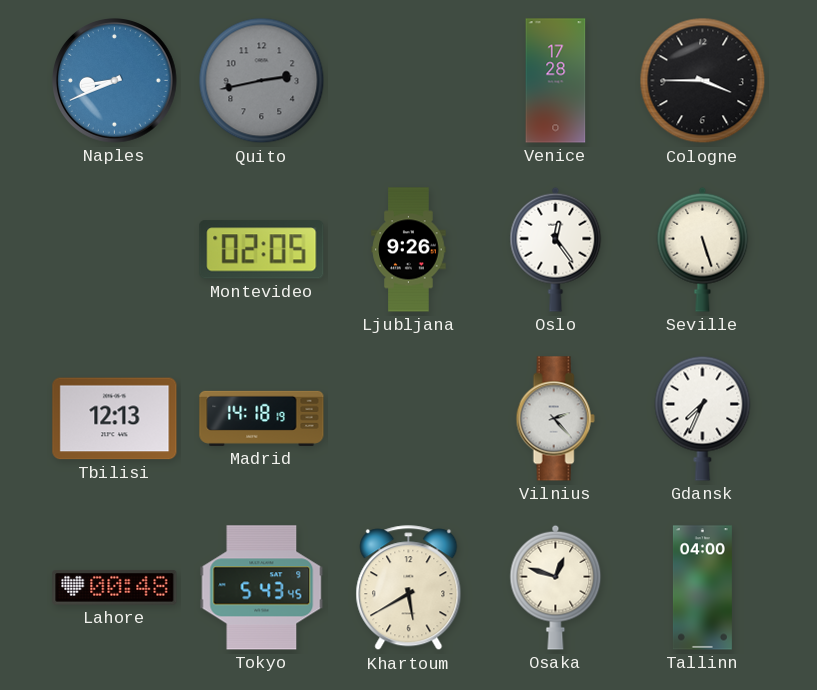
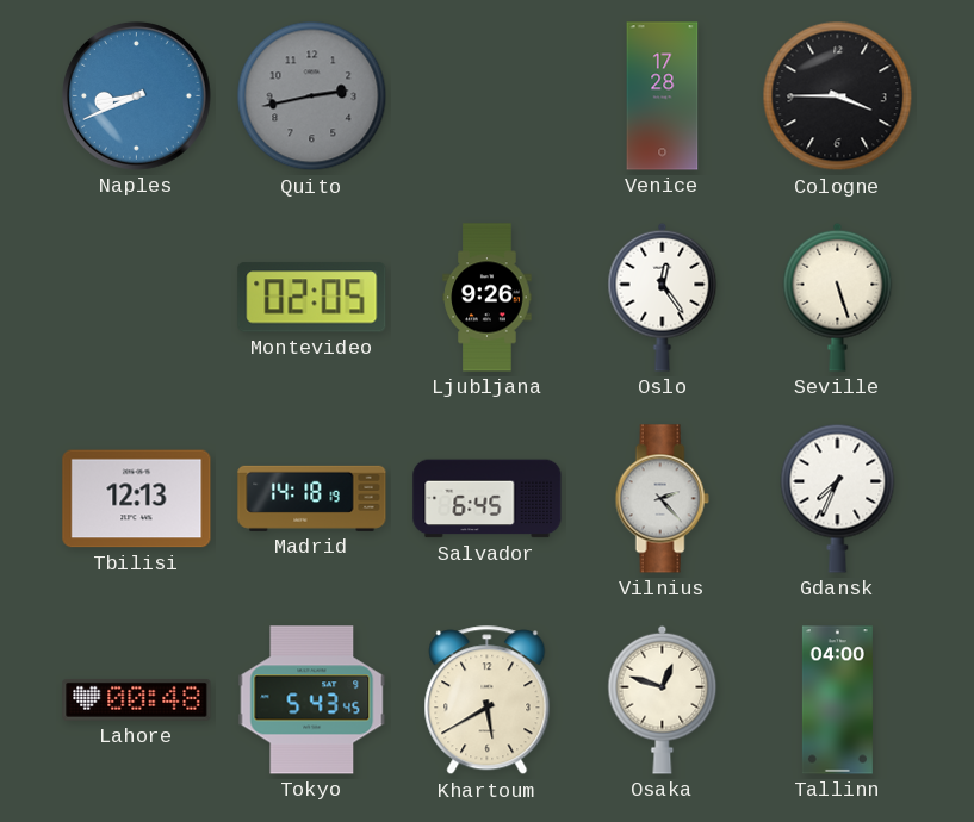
Salvador: none -> 6:45
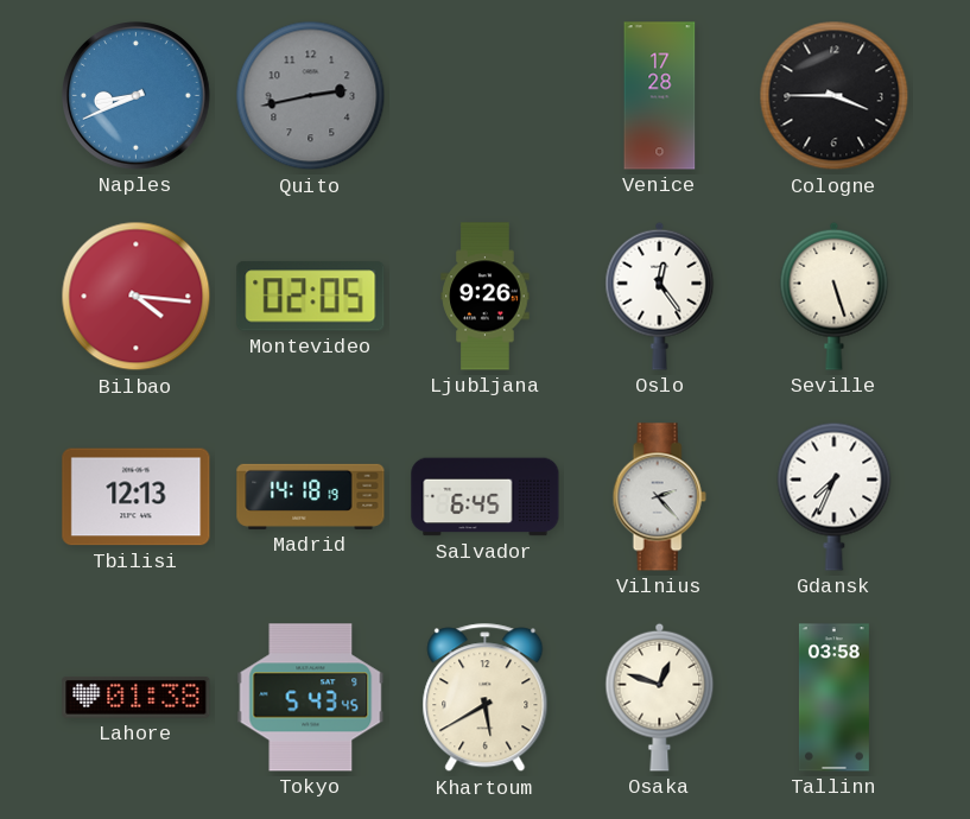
Bilbao: none -> 4:16
Lahore: 00:48 -> 01:38
Tallinn: 04:00 -> 03:58
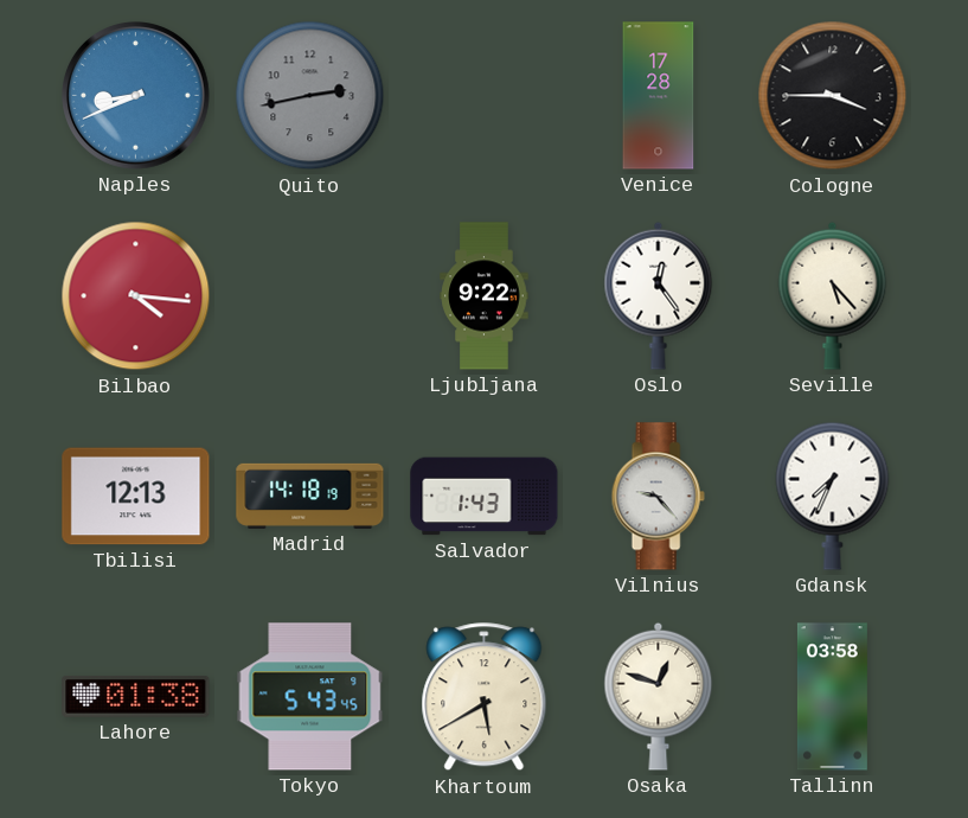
Montevideo: 02:05 -> none
Ljubljana: 9:26 -> 9:22
Seville: 5:27 -> 5:23
Salvador: 6:45 -> 1:43
Vilnius: 2:23 -> 9:23
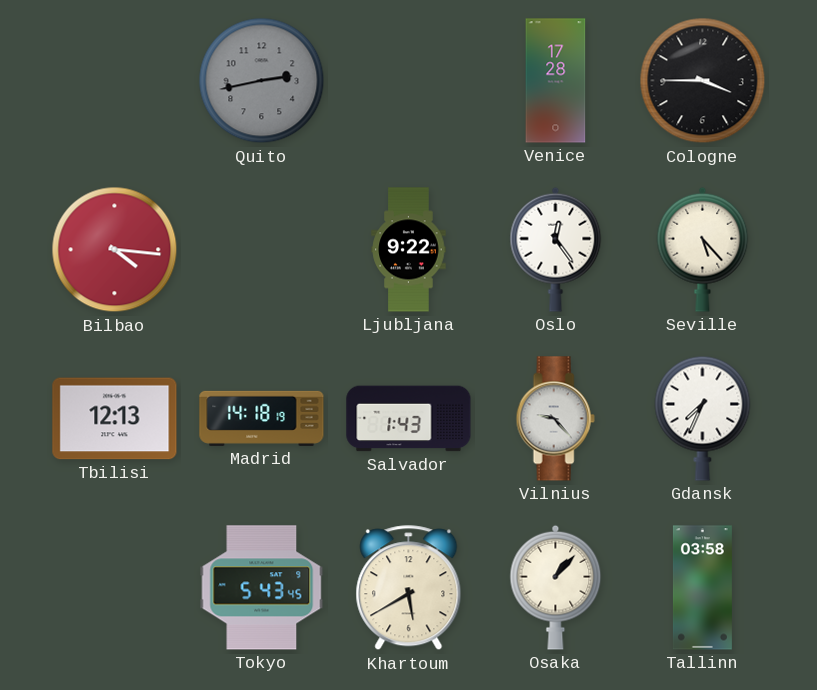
Naples: 8:41 -> none
Lahore: 01:38 -> none
Osaka: 12:48 -> 1:07
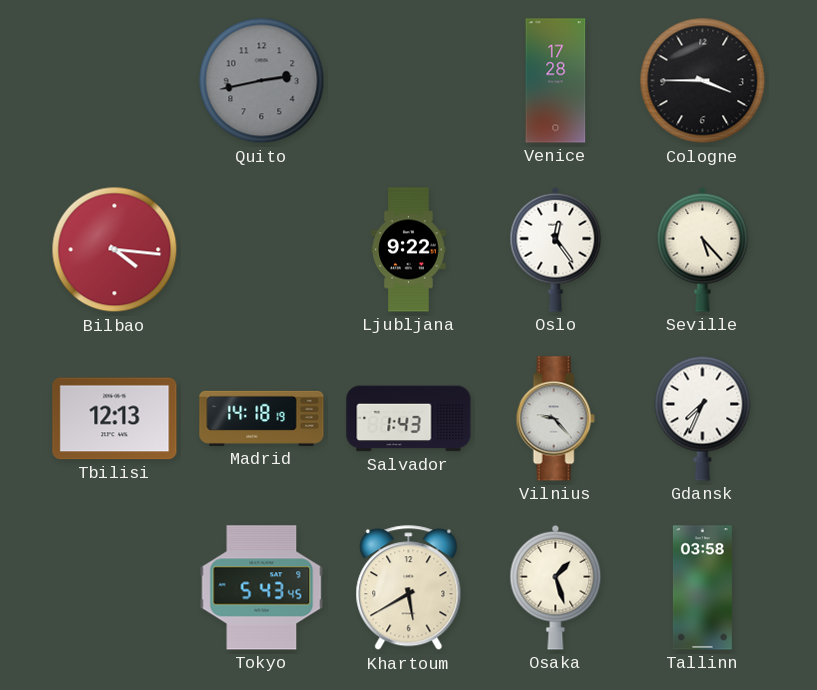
Osaka: 1:07 -> 1:27
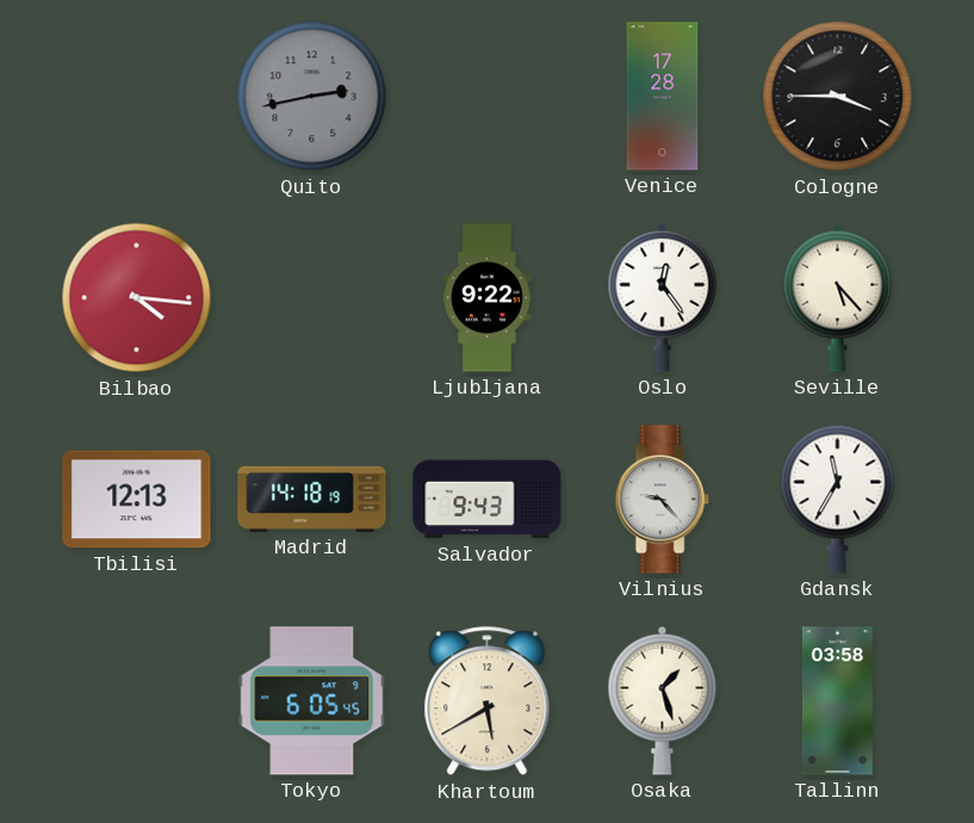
Salvador: 1:43 -> 9:43
Gdansk: 7:34 -> 11:35
Tokyo: 5:43 -> 6:05
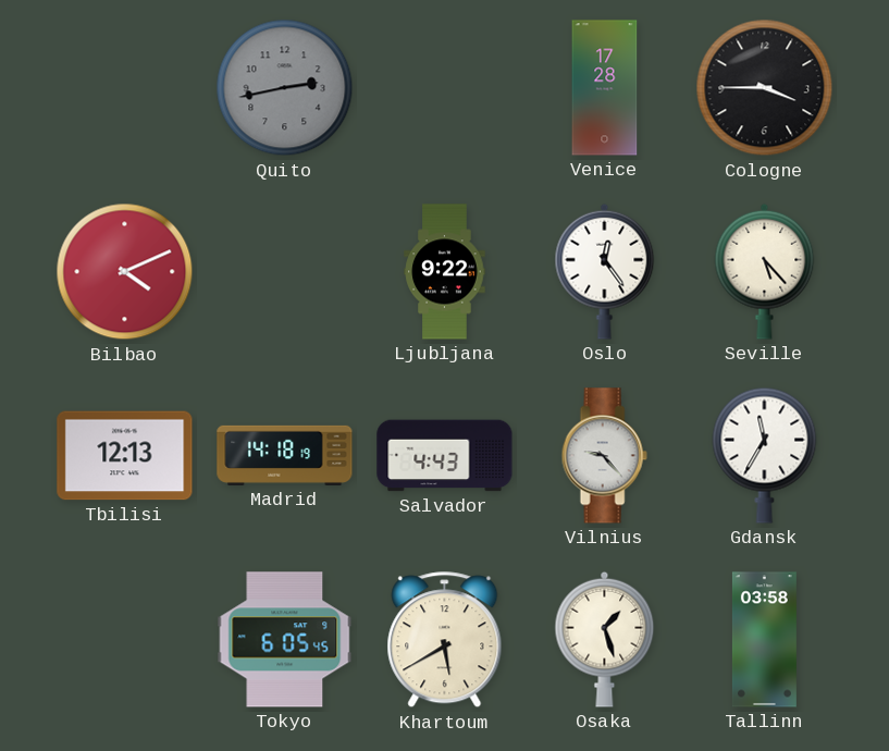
Bilbao: 4:16 -> 4:11
Salvador: 9:43 -> 4:43
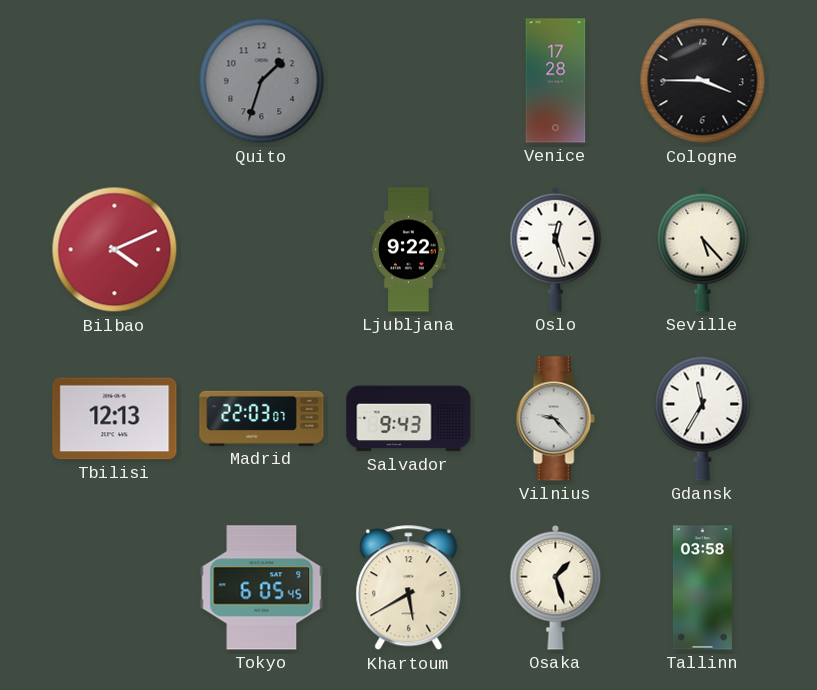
Quito: 2:43 -> 1:33
Oslo: 12:24 -> 12:27
Madrid: 14:18 -> 22:03
Salvador: 4:43 -> 9:43
